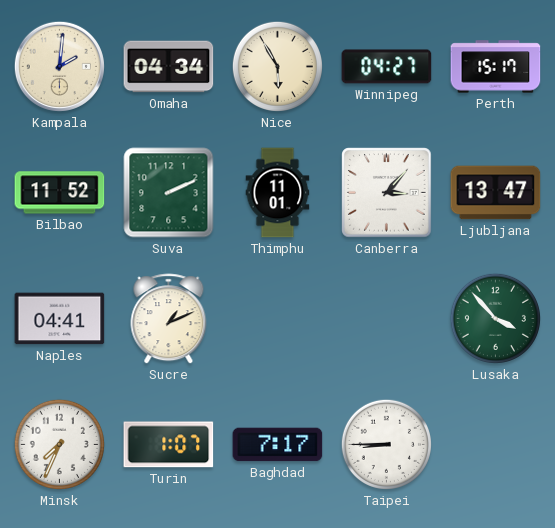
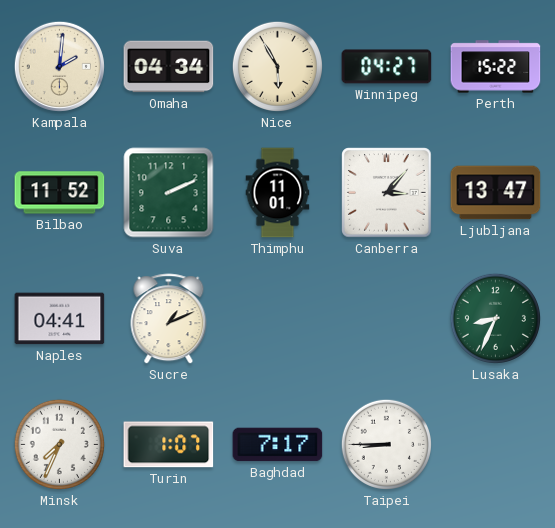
Perth: 15:17 -> 15:22
Lusaka: 3:53 -> 8:34
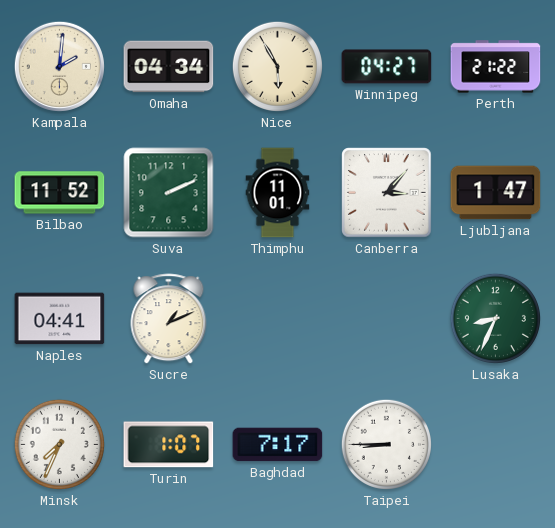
Perth: 15:22 -> 21:22
Ljubljana: 13:47 -> 1:47
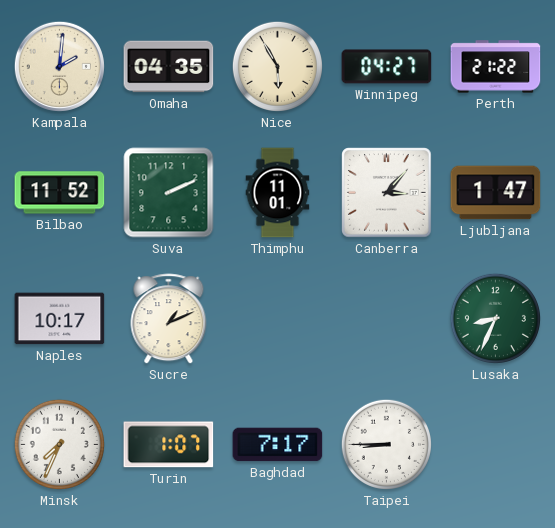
Omaha: 04:34 -> 04:35
Naples: 04:41 -> 10:17
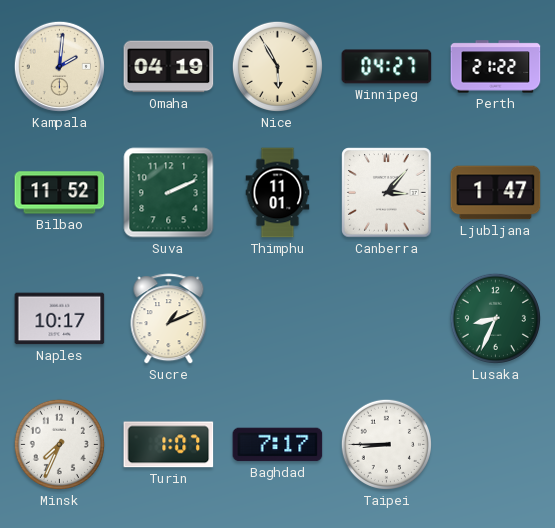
Omaha: 04:35 -> 04:19
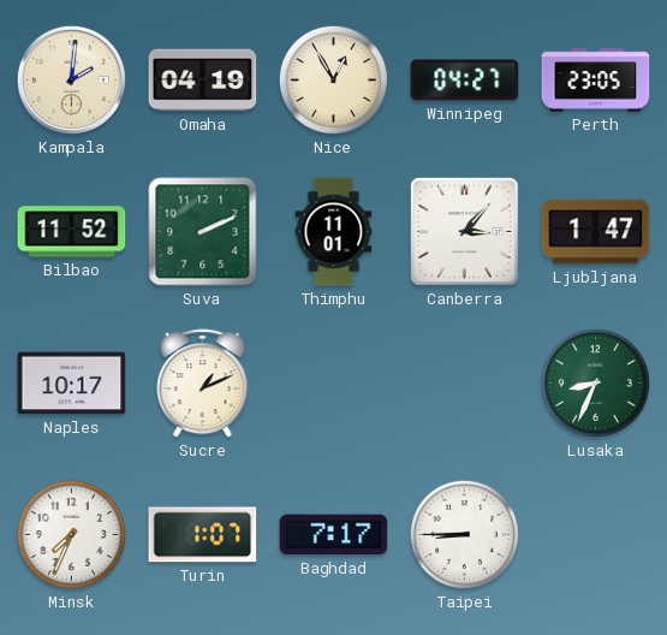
Nice: 5:55 -> 12:55
Perth: 21:22 -> 23:05
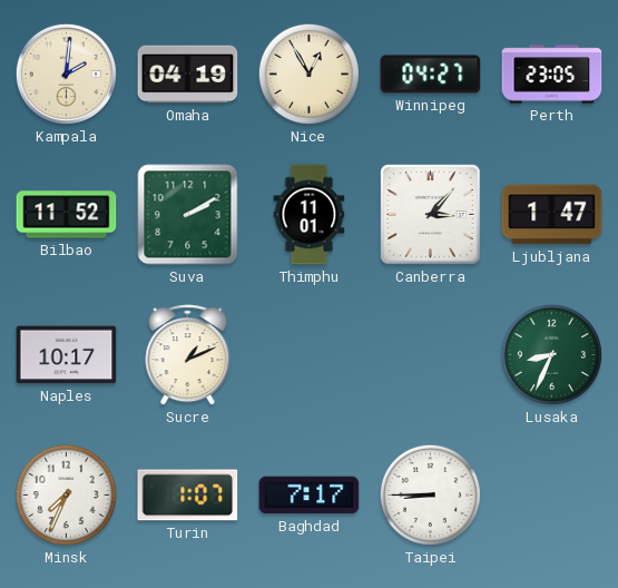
Suva: 2:11 -> 2:10
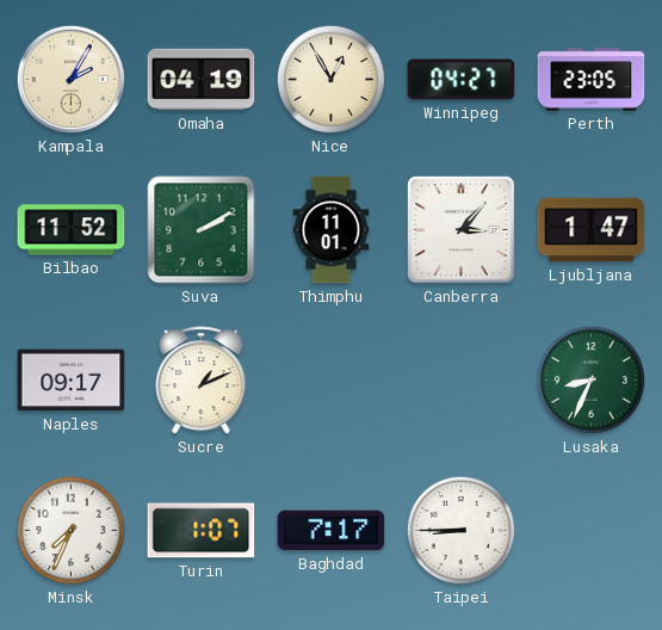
Kampala: 2:01 -> 2:05
Naples: 10:17 -> 09:17
